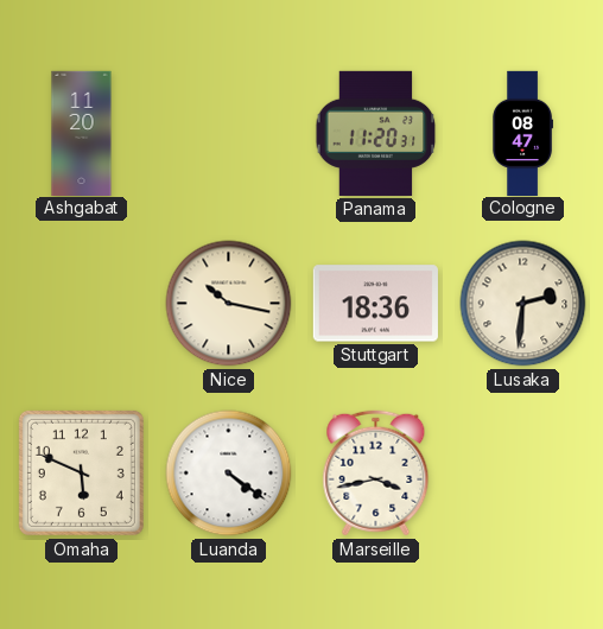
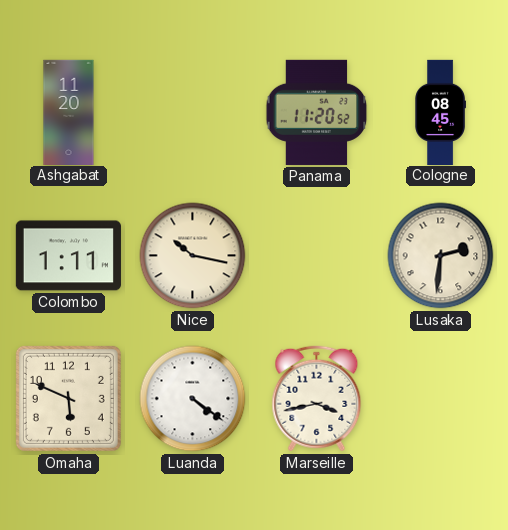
Panama: 11:20:31 -> 11:20:52
Cologne: 08:47 -> 08:45
Colombo: none -> 1:11
Stuttgart: 18:36 -> none
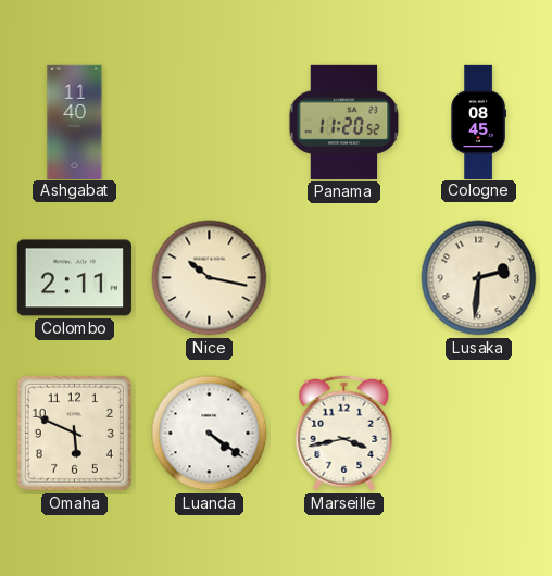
Ashgabat: 11:20 -> 11:40
Colombo: 1:11 -> 2:11
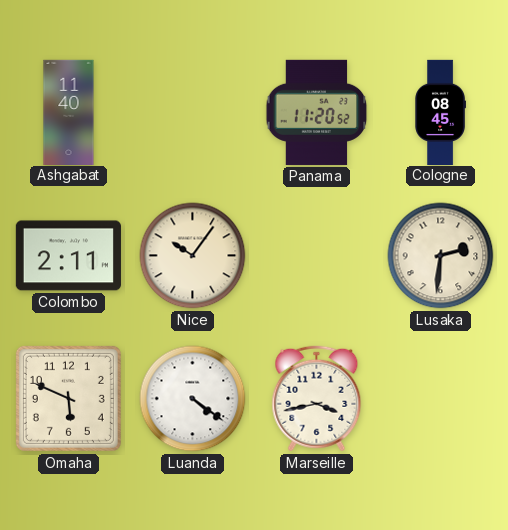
Nice: 10:17 -> 10:06
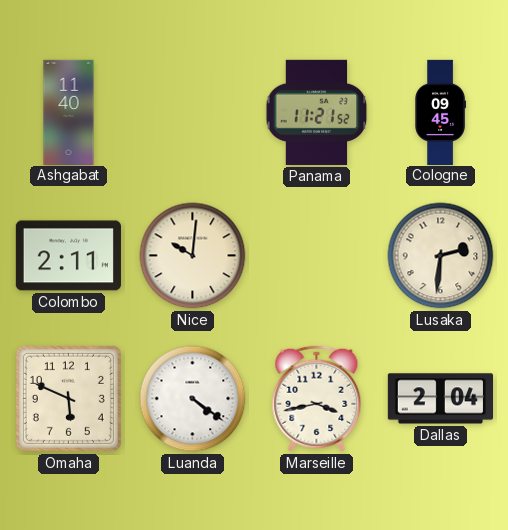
Panama: 11:20 -> 11:21
Cologne: 08:45 -> 09:45
Nice: 10:06 -> 10:01
Dallas: none -> 2:04
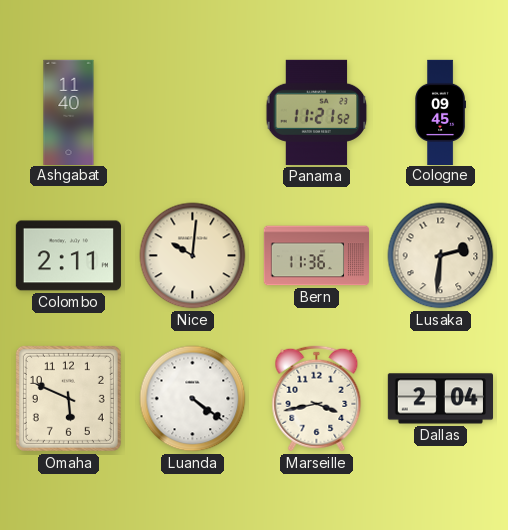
Bern: none -> 11:36
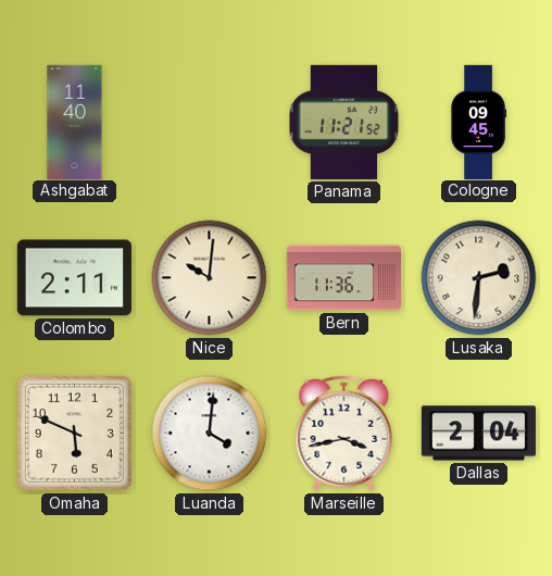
Luanda: 4:21 -> 4:01
